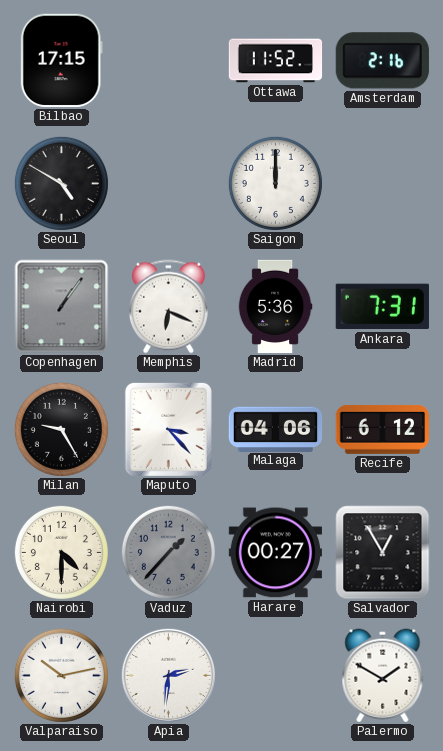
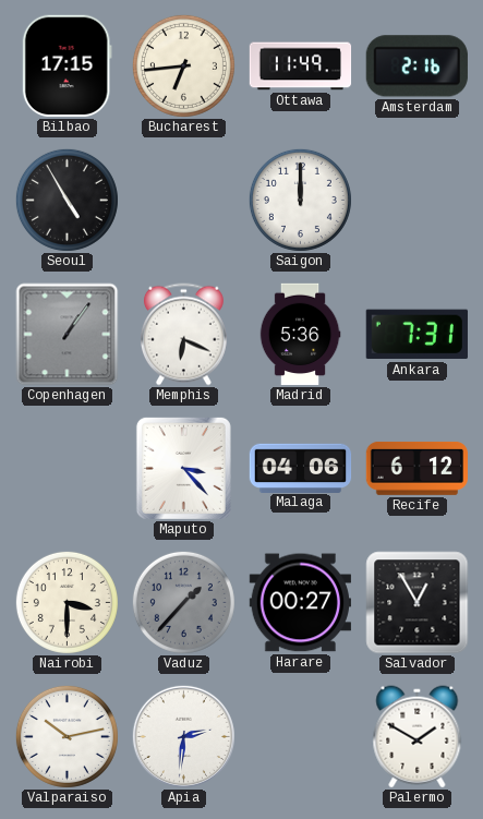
Bucharest: none -> 6:44
Ottawa: 11:52 -> 11:49
Seoul: 4:50 -> 4:55
Milan: 9:25 -> none
Nairobi: 4:30 -> 3:30
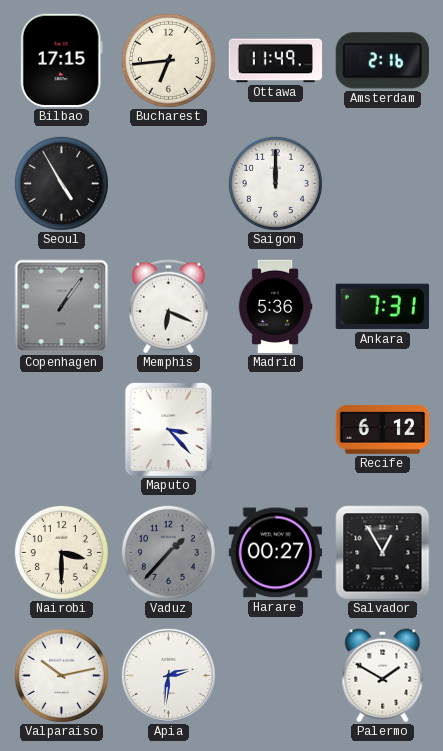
Malaga: 04:06 -> none
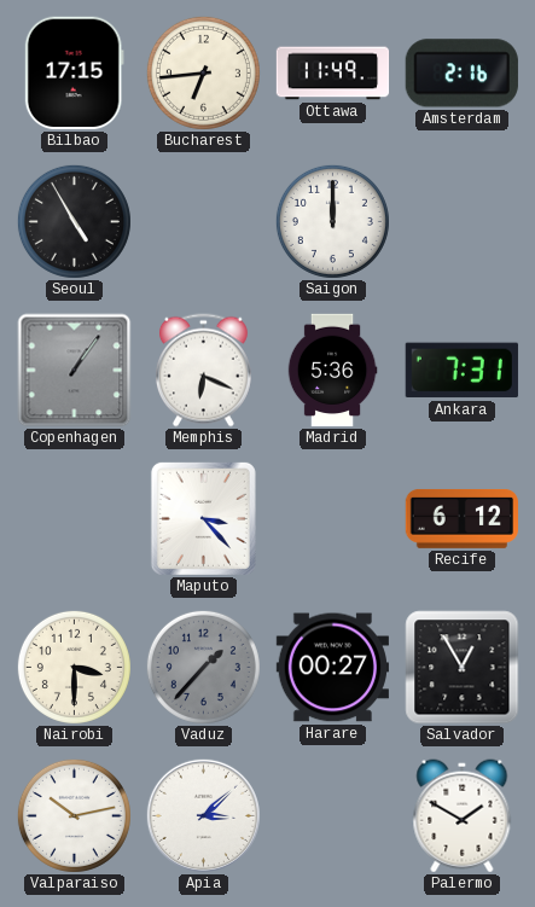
Apia: 2:31 -> 3:08
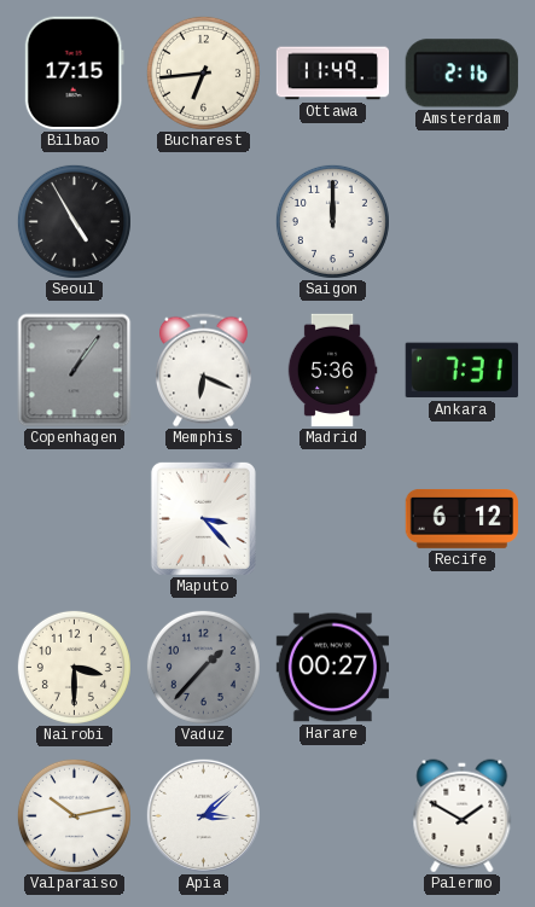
Salvador: 12:55 -> none
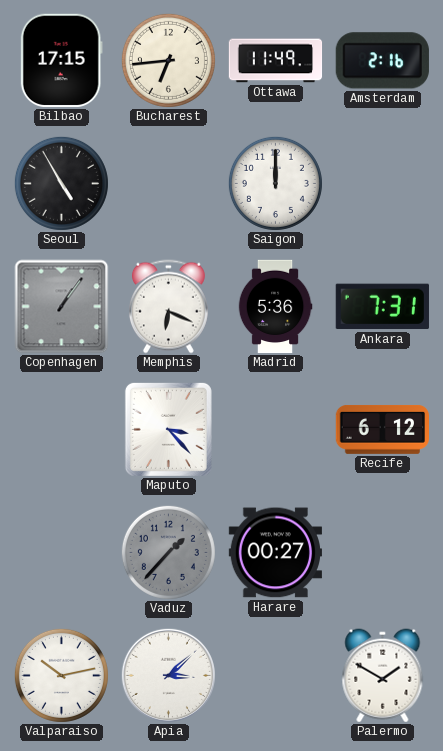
Nairobi: 3:30 -> none
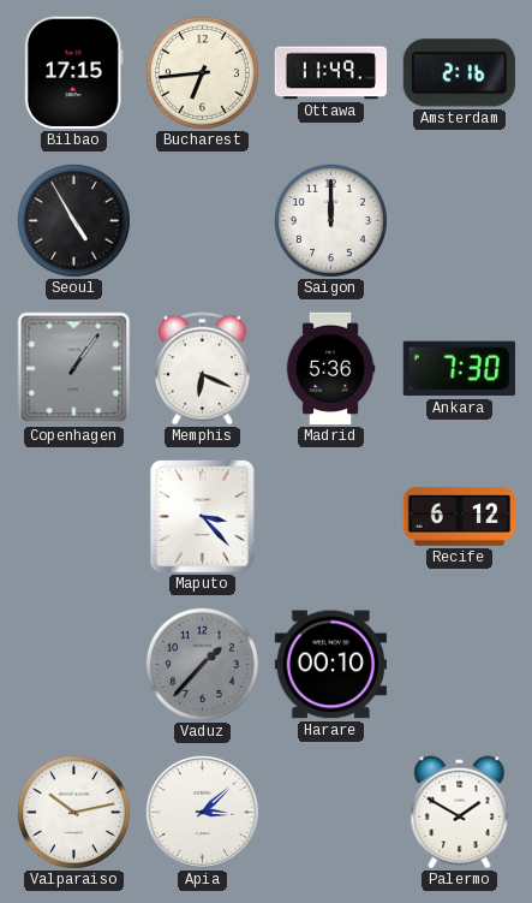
Ankara: 7:31 -> 7:30
Harare: 00:27 -> 00:10
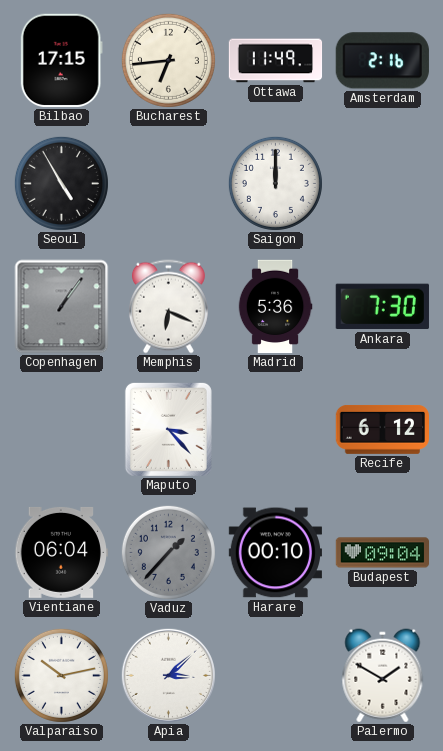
Vientiane: none -> 06:04
Budapest: none -> 09:04
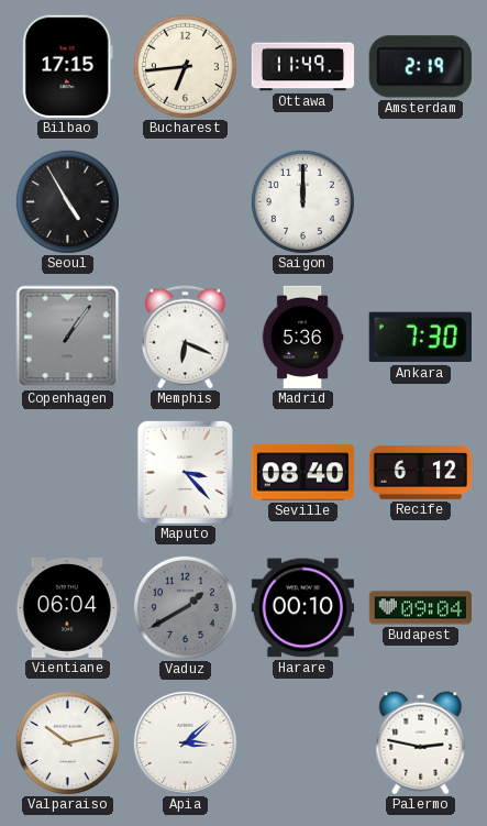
Amsterdam: 2:16 -> 2:19
Seville: none -> 08:40
Vaduz: 1:37 -> 1:40
Palermo: 1:50 -> 2:47
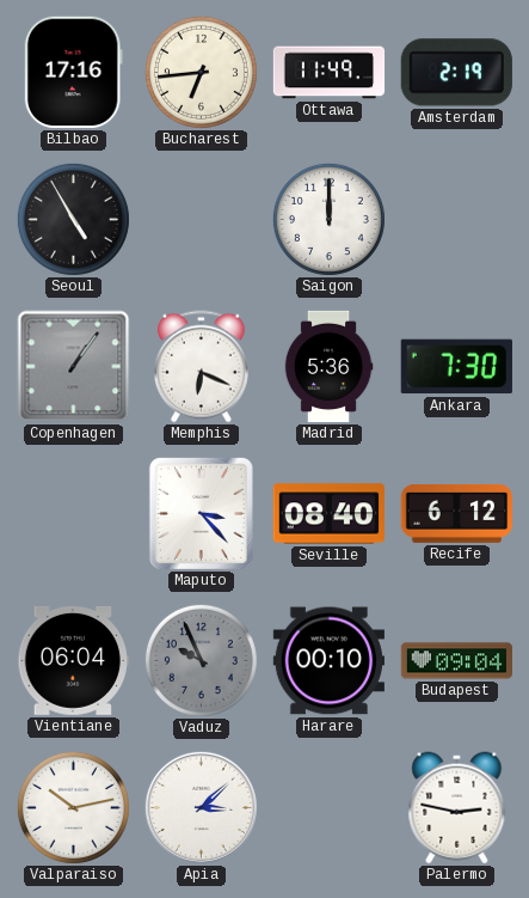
Bilbao: 17:15 -> 17:16
Vaduz: 1:40 -> 9:56
